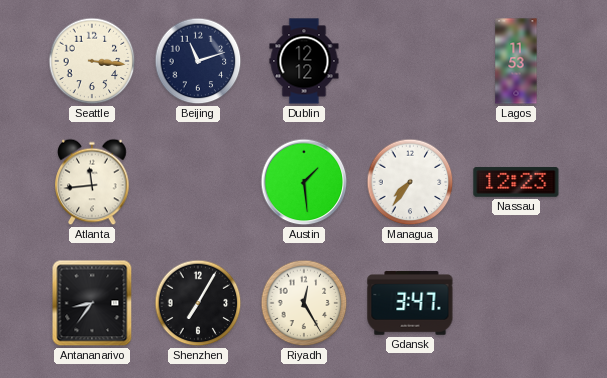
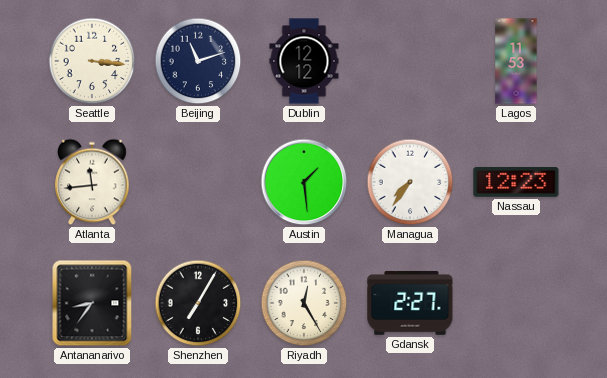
Gdansk: 3:47 -> 2:27
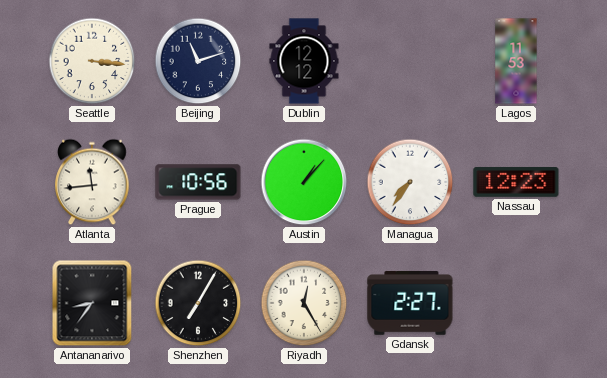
Prague: none -> 10:56
Austin: 1:29 -> 1:07
